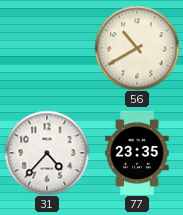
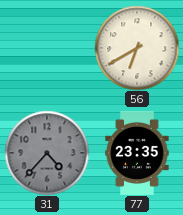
56: 10:40 -> 6:40
31 dial: white -> grey
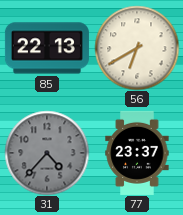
85: none -> 22:13
77: 23:35 -> 23:37
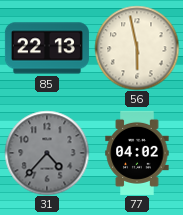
56: 6:40 -> 5:58
77: 23:37 -> 04:02
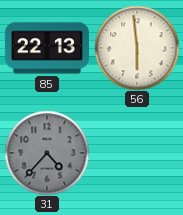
56: 5:58 -> 5:59
77: 04:02 -> none
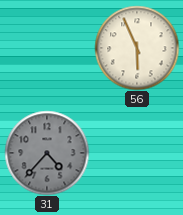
85: 22:13 -> none
56: 5:59 -> 5:56
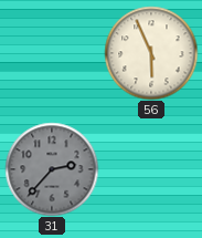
31: 4:37 -> 2:37
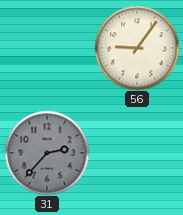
56: 5:56 -> 9:06
